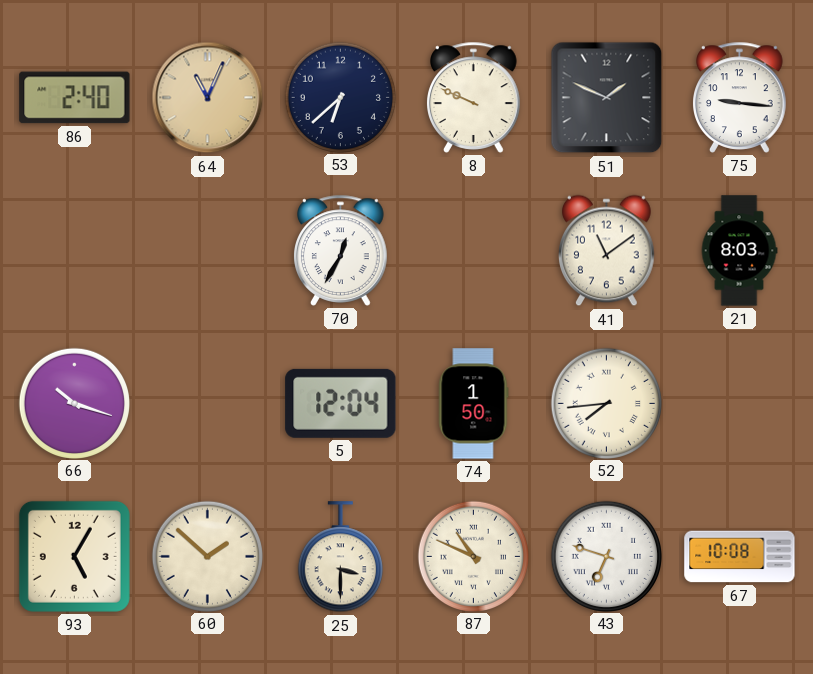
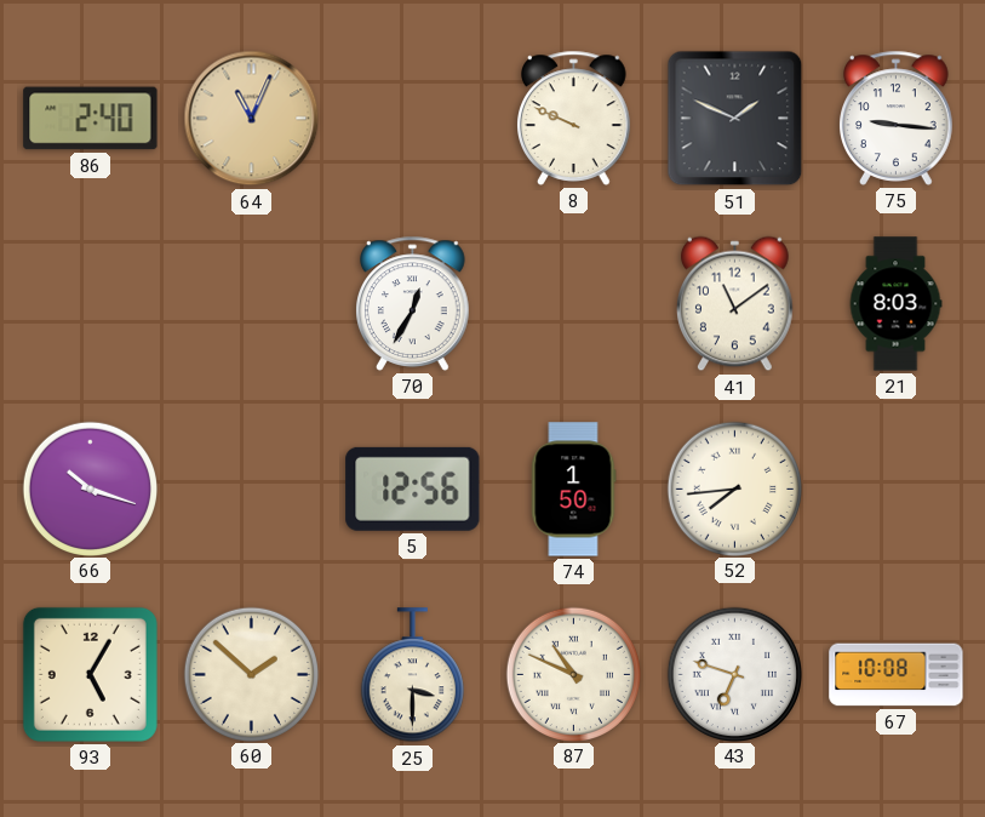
53: 6:38 -> none
5: 12:04 -> 12:56
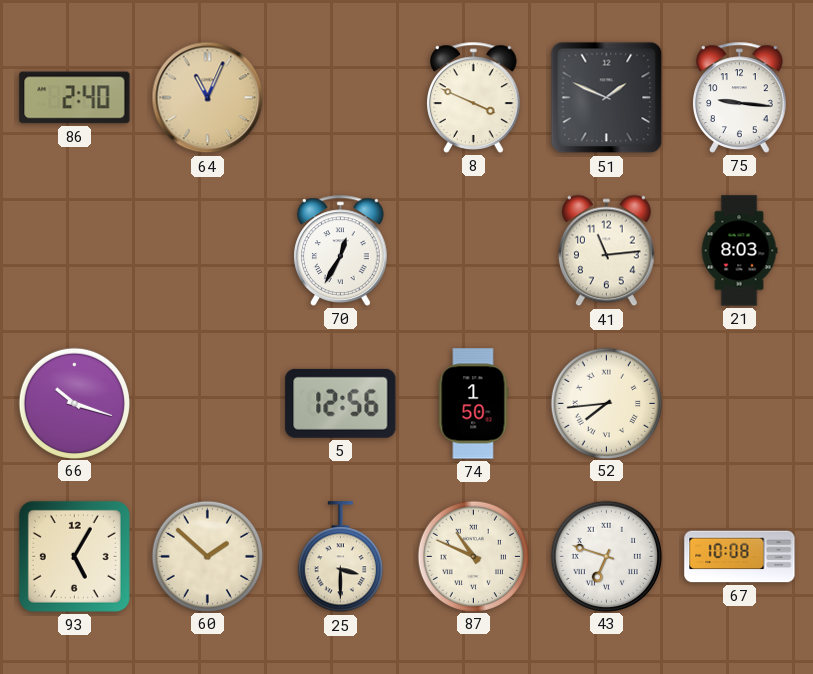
8: 9:49 -> 3:49
41: 11:09 -> 11:14
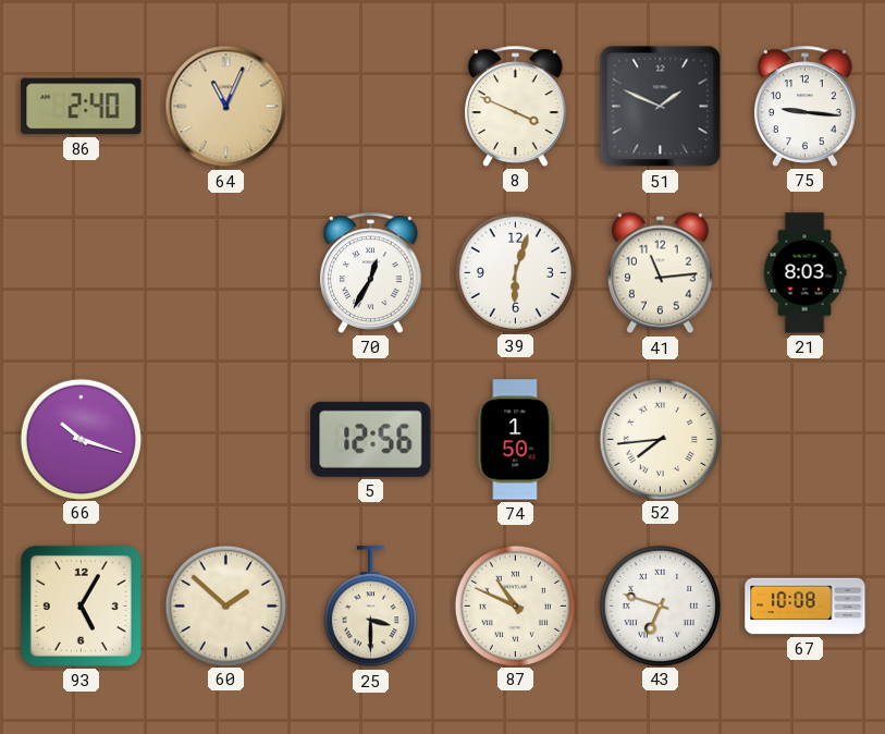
39: none -> 6:03
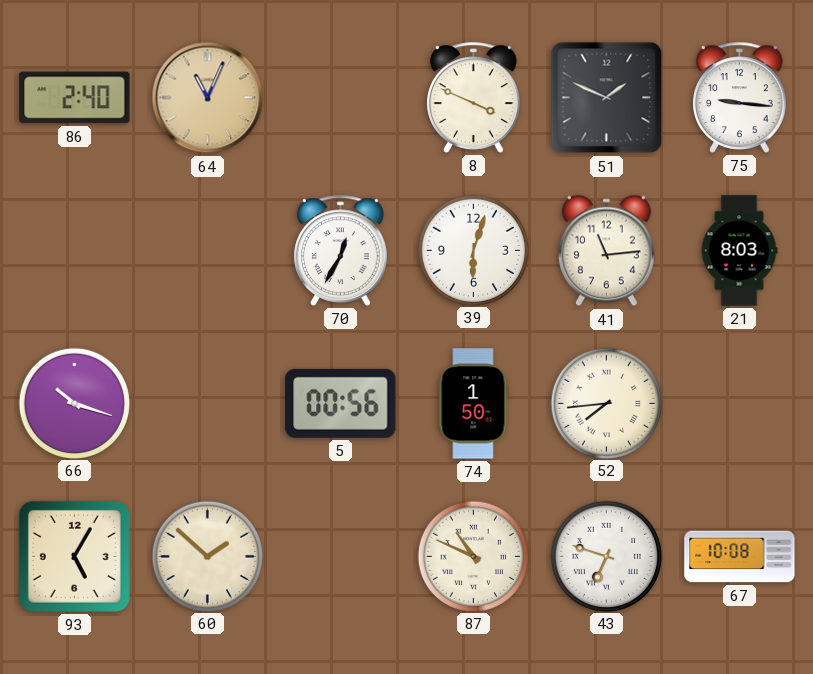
5: 12:56 -> 00:56
25: 3:30 -> none
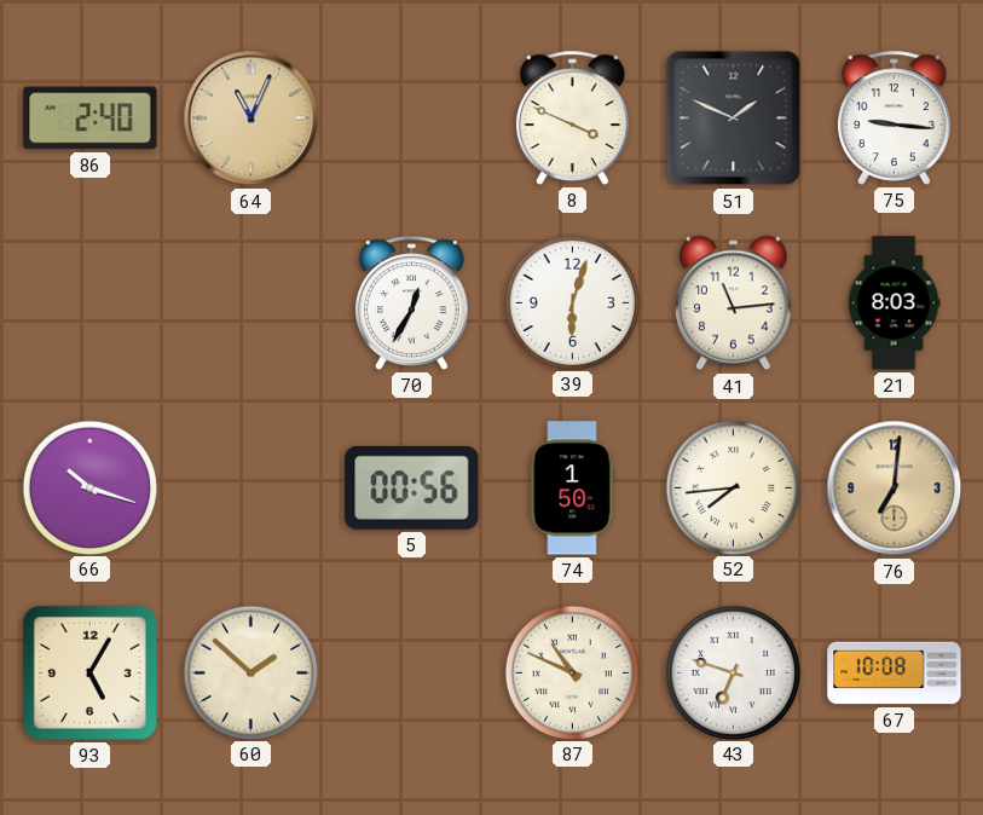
76: none -> 7:01
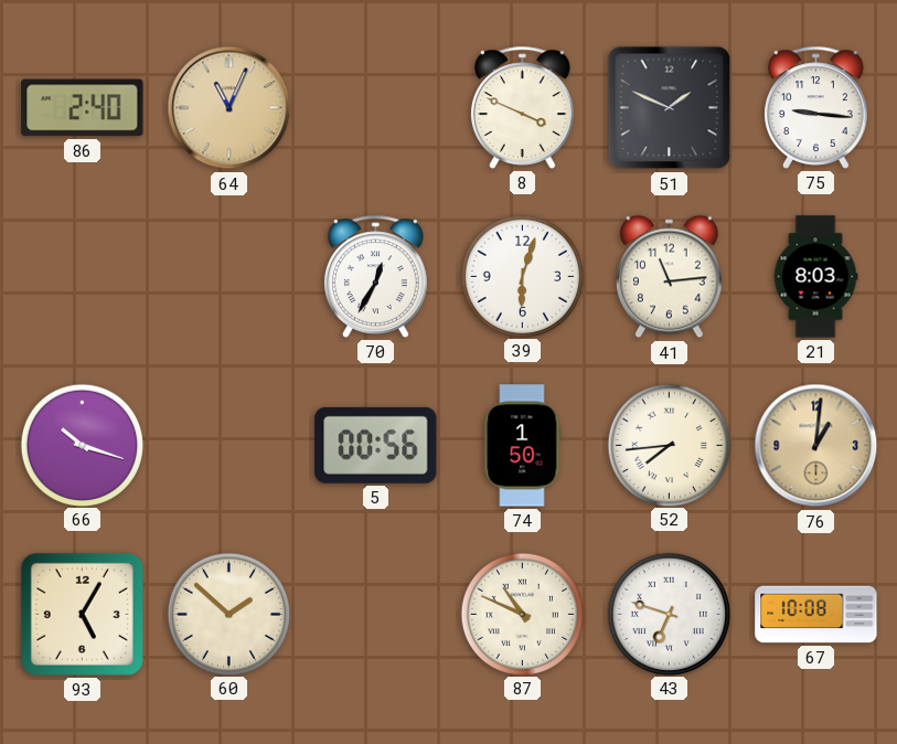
76: 7:01 -> 1:01
